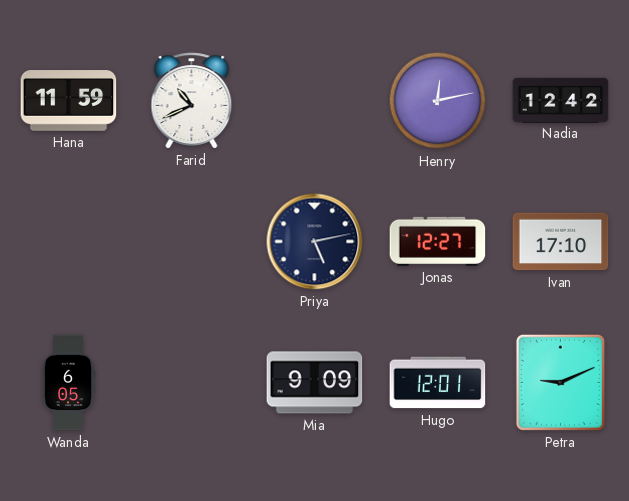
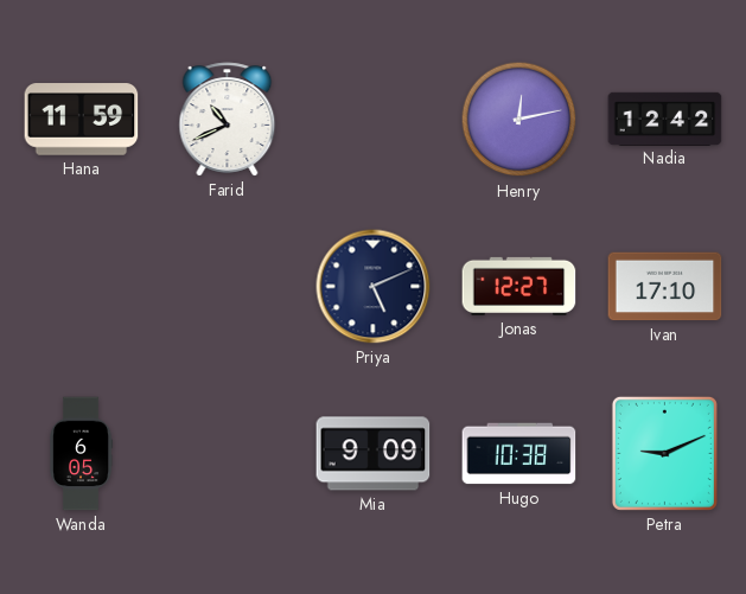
Priya: 5:13 -> 5:11
Hugo: 12:01 -> 10:38
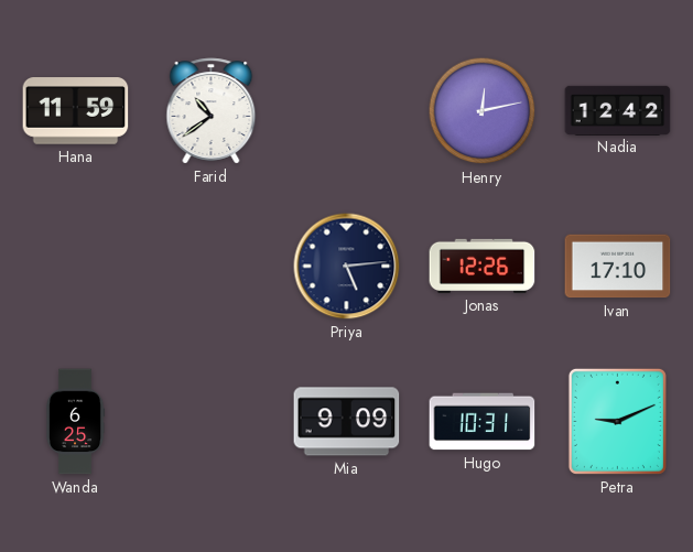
Farid: 10:41 -> 10:39
Priya: 5:11 -> 5:14
Jonas: 12:27 -> 12:26
Wanda: 6:05 -> 6:25
Hugo: 10:38 -> 10:31
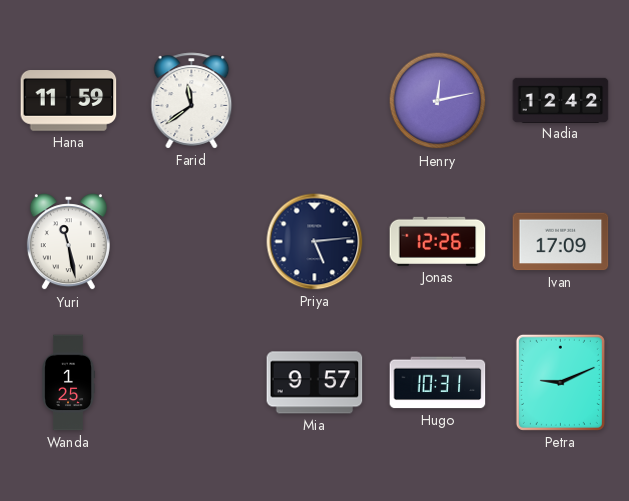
Farid: 10:39 -> 11:39
Yuri: none -> 11:28
Ivan: 17:10 -> 17:09
Wanda: 6:25 -> 1:25
Mia: 9:09 -> 9:57
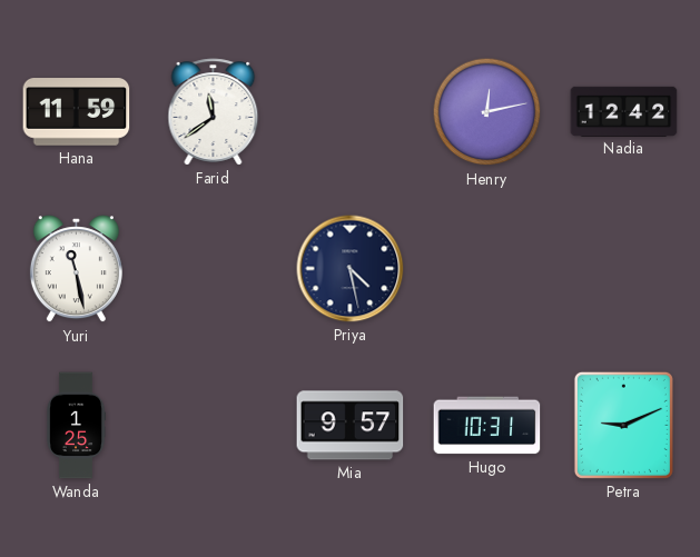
Priya: 5:14 -> 4:28
Jonas: 12:26 -> none
Ivan: 17:09 -> none
